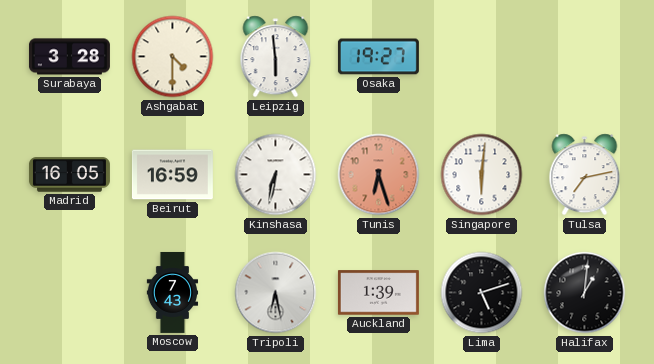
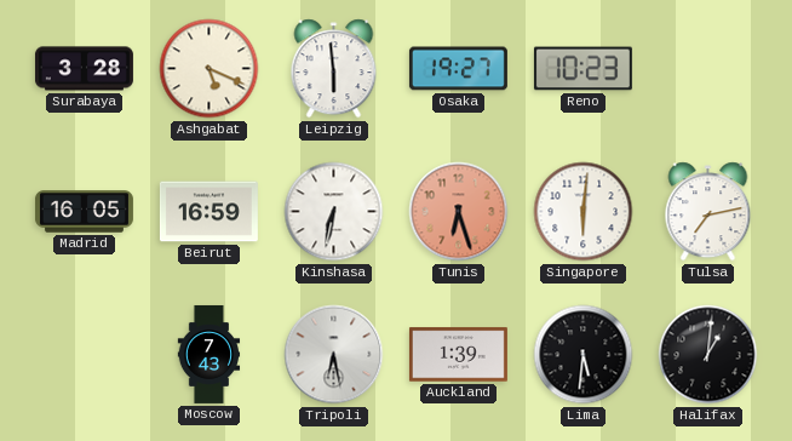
Ashgabat: 4:30 -> 5:19
Reno: none -> 10:23
Lima: 5:12 -> 5:31
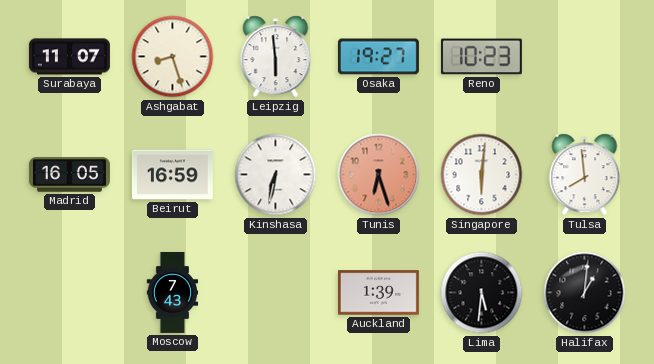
Surabaya: 3:28 -> 11:07
Ashgabat: 5:19 -> 8:27
Tulsa: 7:13 -> 7:59
Tripoli: 6:28 -> none
